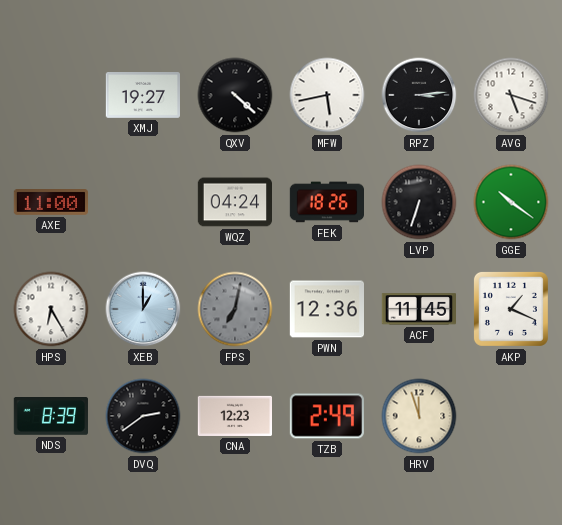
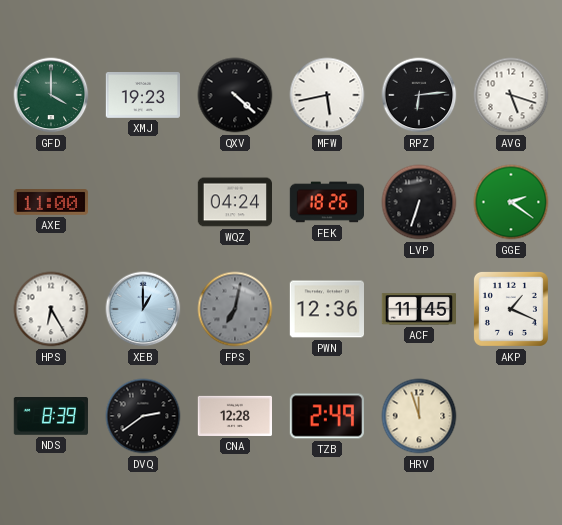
GFD: none -> 4:00
XMJ: 19:27 -> 19:23
RPZ: 3:14 -> 6:14
GGE: 10:21 -> 2:21
CNA: 12:23 -> 12:28
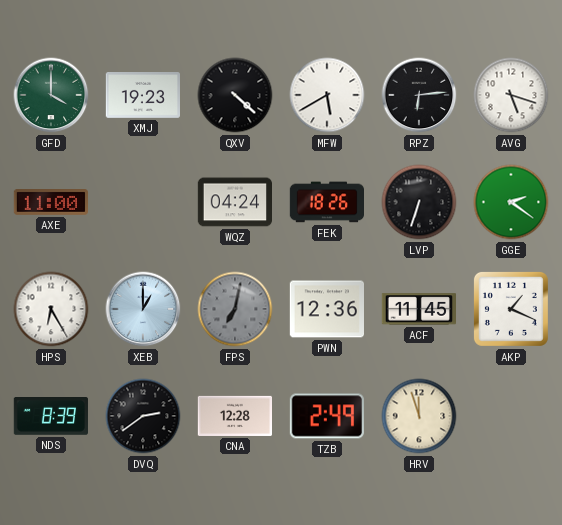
MFW: 5:43 -> 5:40
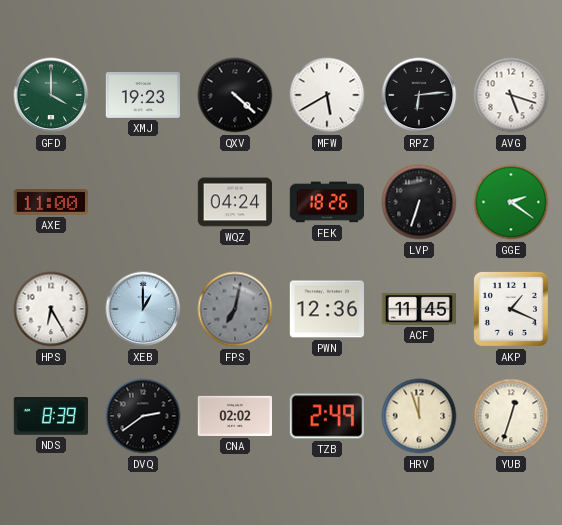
CNA: 12:28 -> 02:02
YUB: none -> 12:33
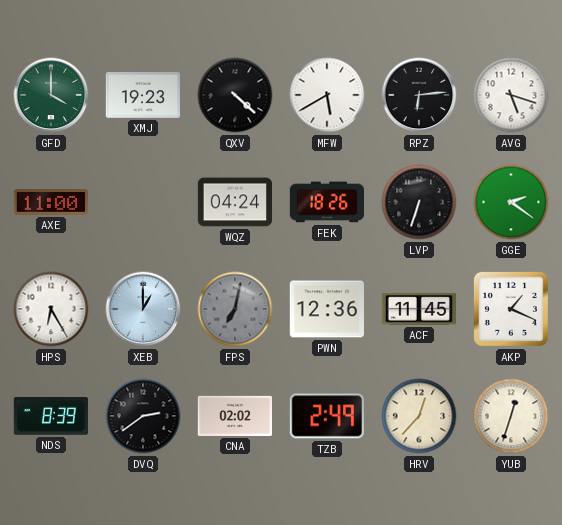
HRV: 11:57 -> 12:37
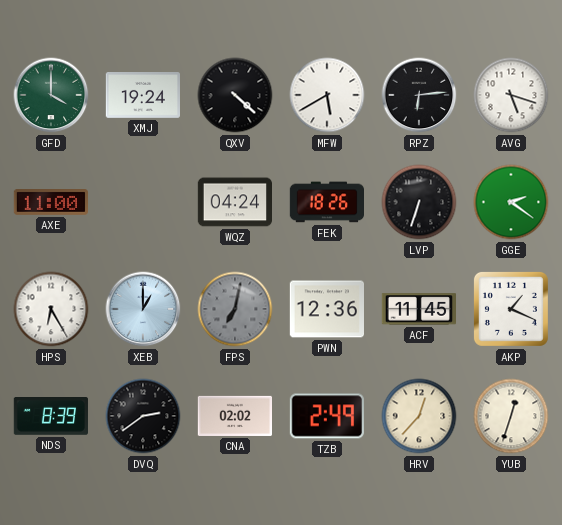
XMJ: 19:23 -> 19:24
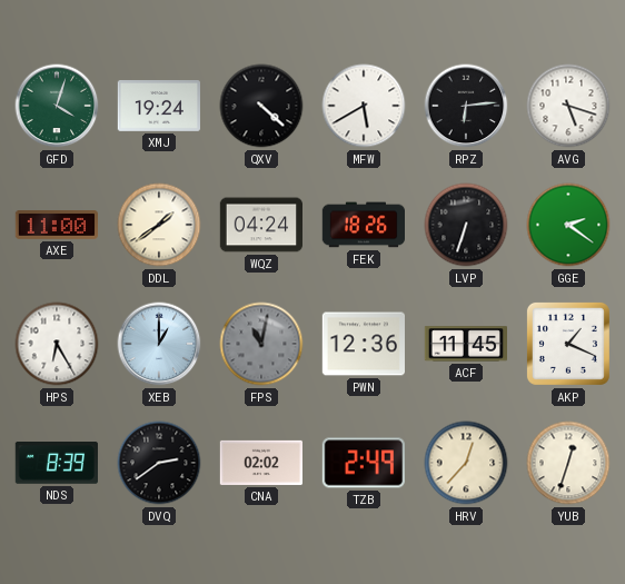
GFD: 4:00 -> 4:03
DDL: none -> 1:39
FPS: 7:02 -> 11:02
